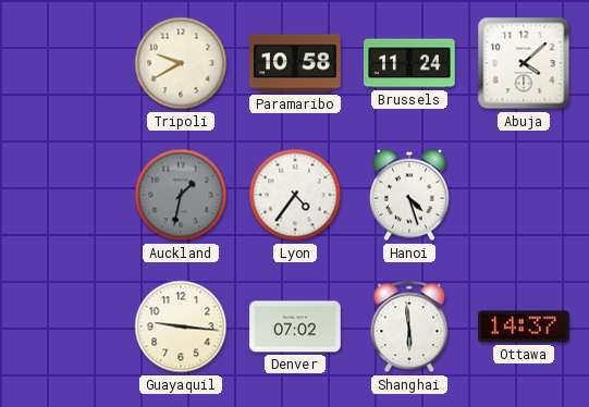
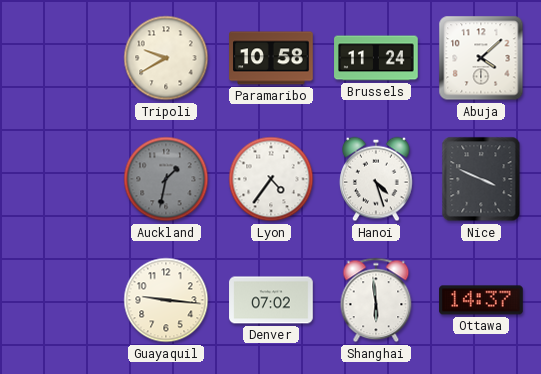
Nice: none -> 3:49
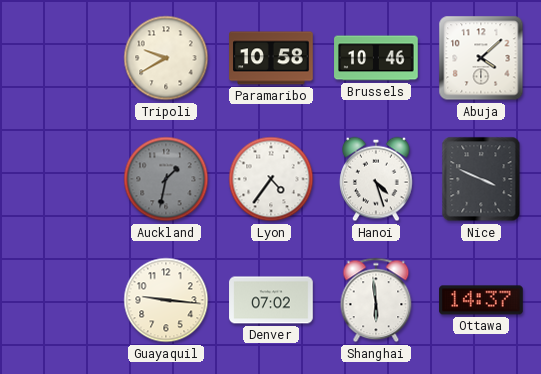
Brussels: 11:24 -> 10:46
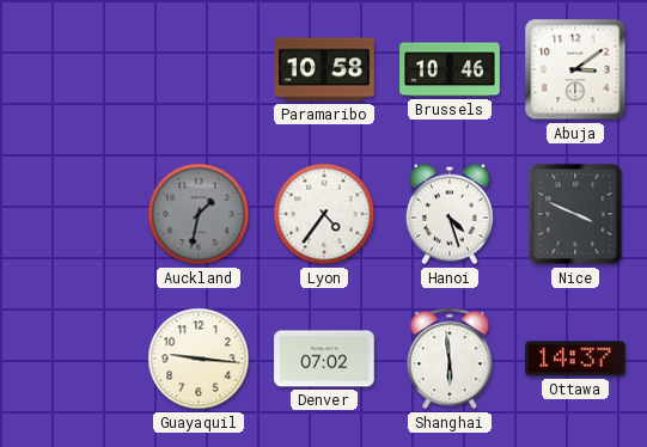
Tripoli: 9:40 -> none
Abuja: 4:08 -> 3:09
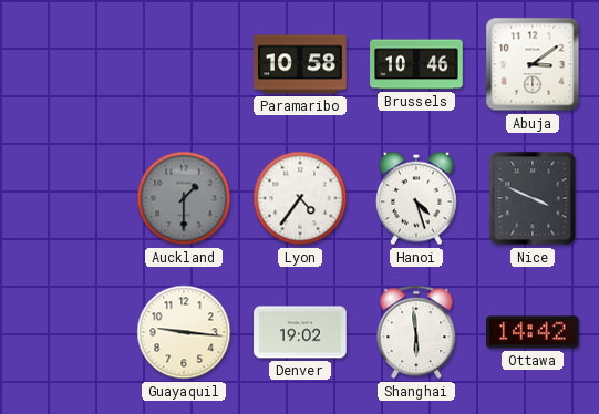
Auckland: 1:32 -> 1:30
Denver: 07:02 -> 19:02
Ottawa: 14:37 -> 14:42
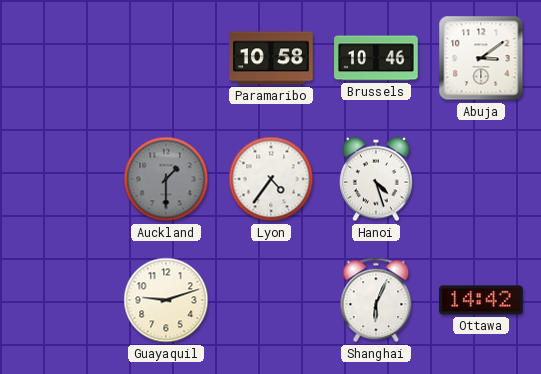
Nice: 3:49 -> none
Guayaquil: 9:16 -> 9:12
Denver: 19:02 -> none
Shanghai: 5:59 -> 6:04
